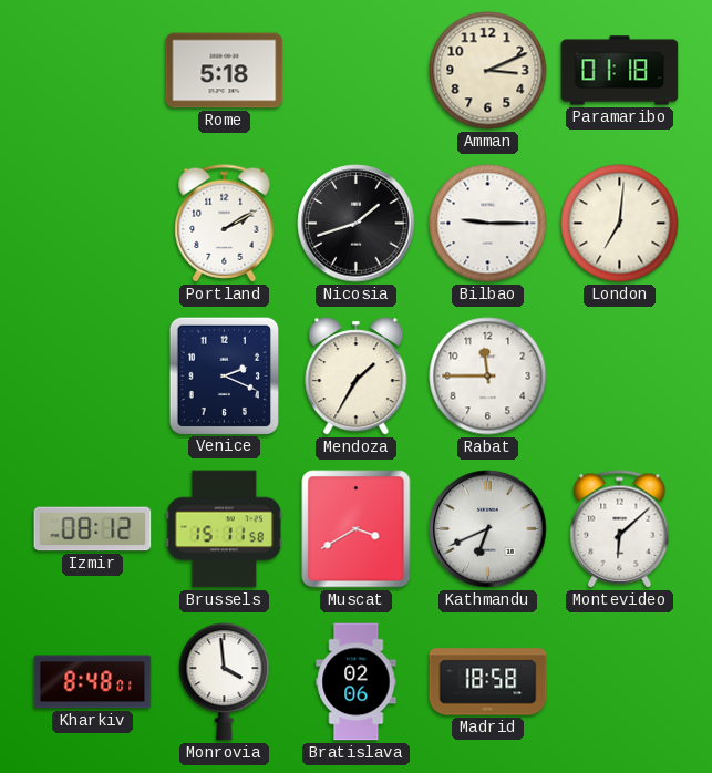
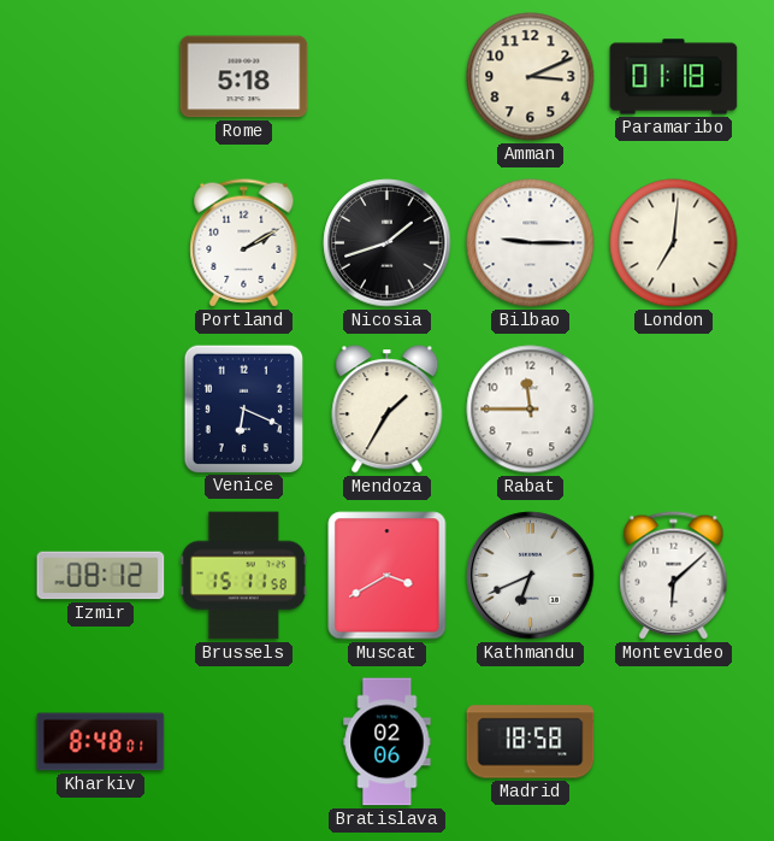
Venice: 2:19 -> 6:19
Monrovia: 3:59 -> none
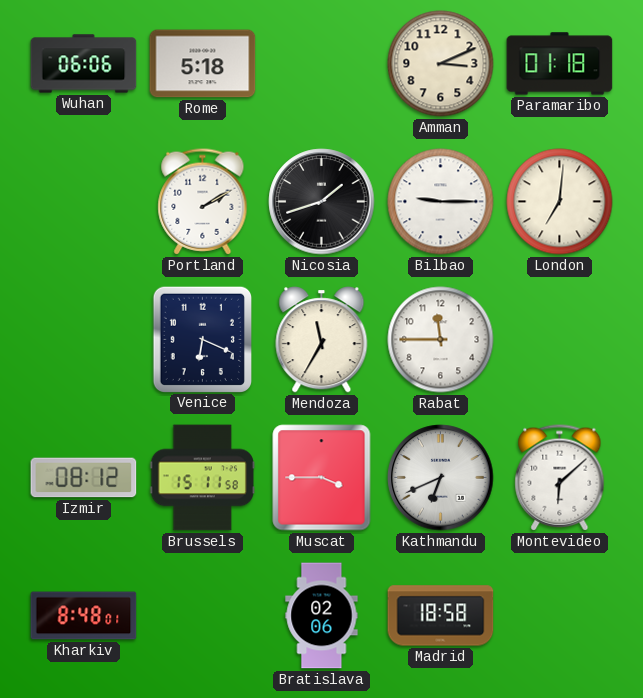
Wuhan: none -> 06:06
Mendoza: 1:35 -> 11:35
Muscat: 3:40 -> 3:45
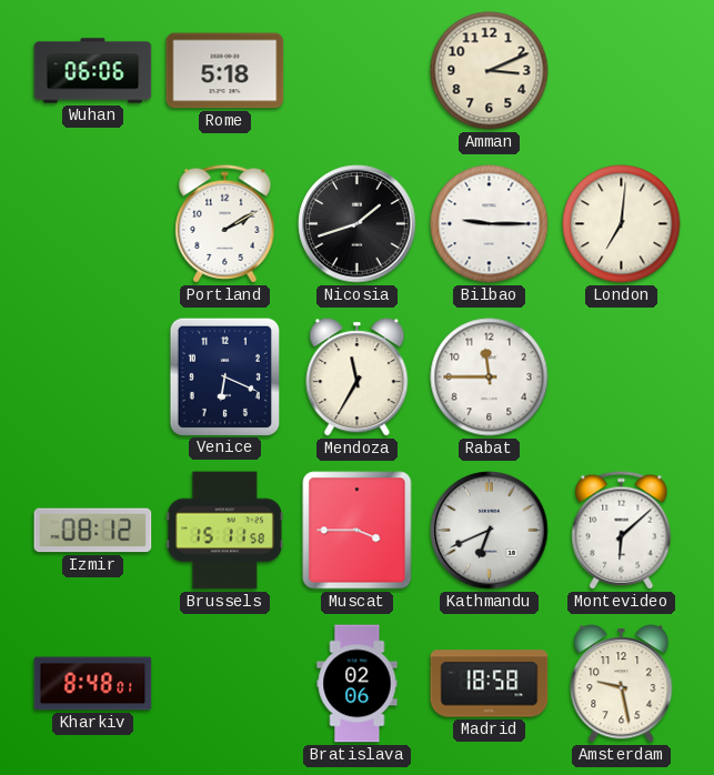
Paramaribo: 01:18 -> none
Amsterdam: none -> 9:28
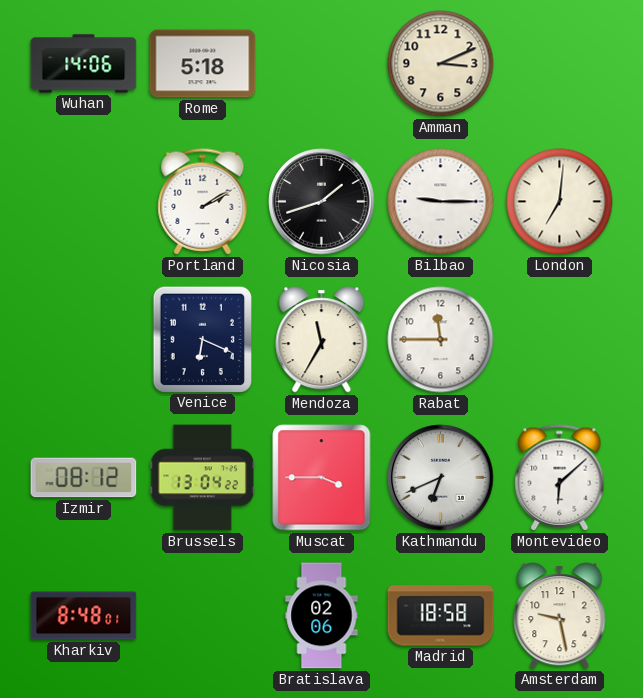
Wuhan: 06:06 -> 14:06
Brussels: 15:11 -> 13:04
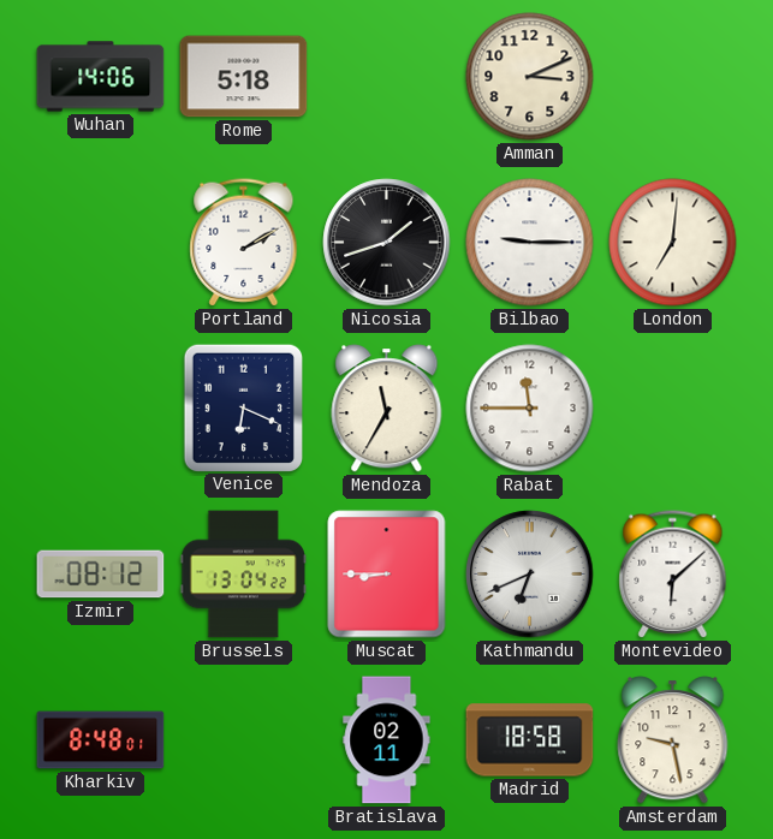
Muscat: 3:45 -> 8:45
Bratislava: 02:06 -> 02:11
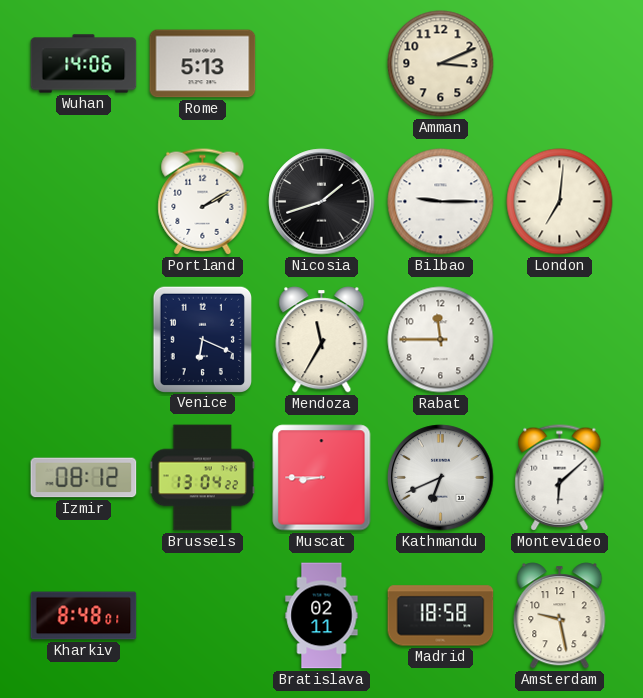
Rome: 5:18 -> 5:13
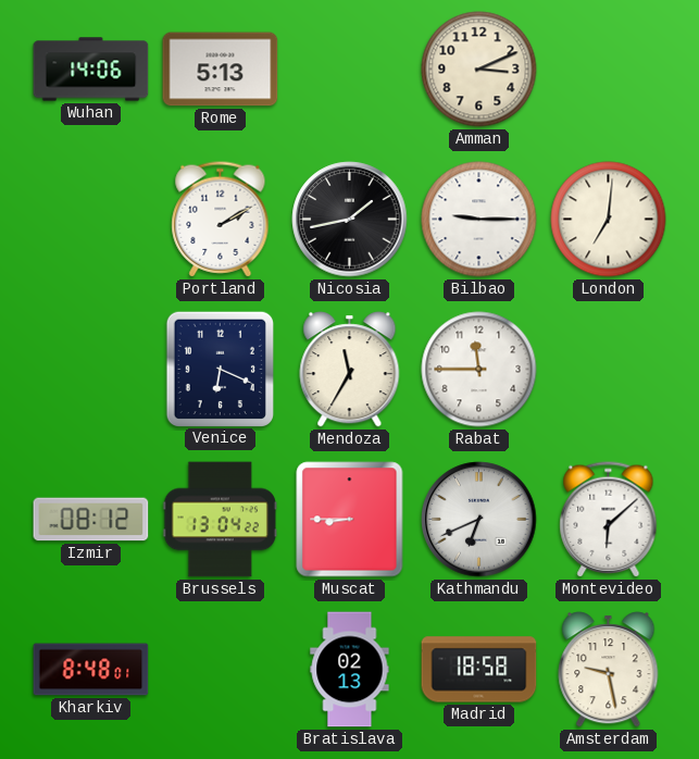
Nicosia: 1:42 -> 1:43
Bratislava: 02:11 -> 02:13
